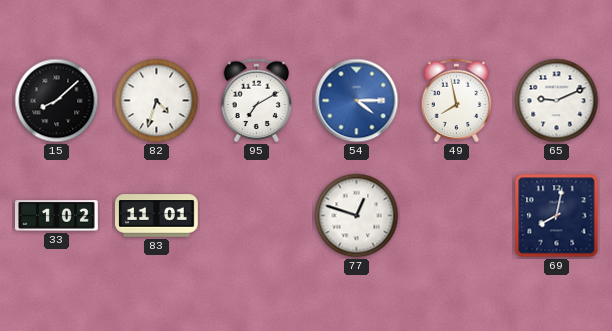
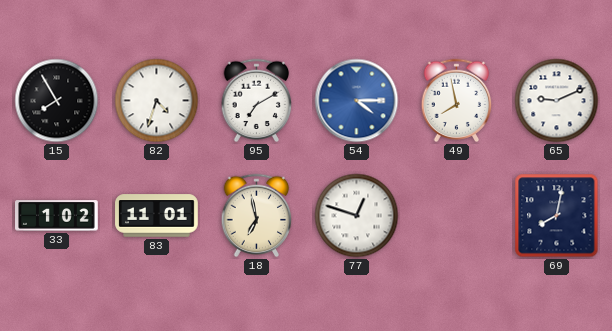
15: 8:08 -> 7:55
18: none -> 6:58
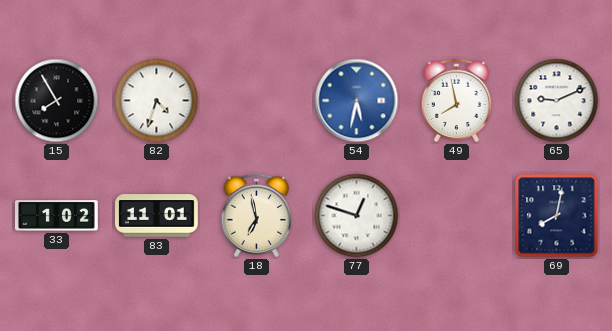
95: 7:10 -> none
54: 4:15 -> 5:32
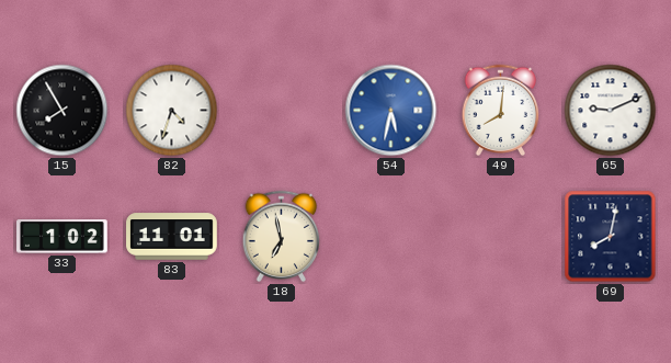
49: 7:58 -> 8:01
77: 12:48 -> none
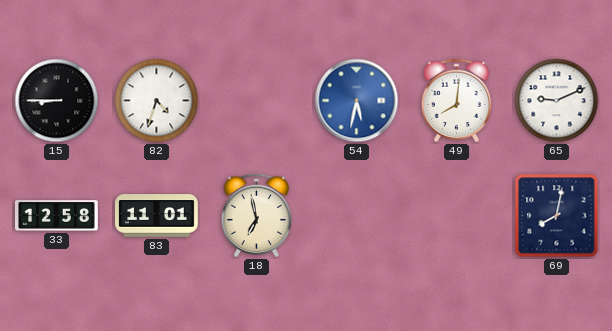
15: 7:55 -> 8:45
33: 1:02 -> 12:58
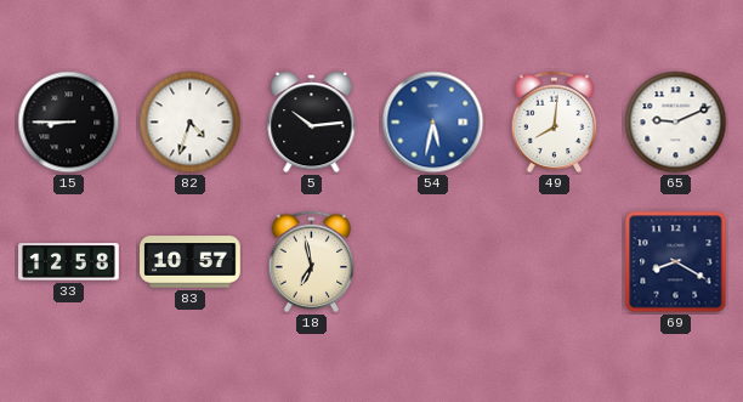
5: none -> 10:14
83: 11:01 -> 10:57
69: 8:02 -> 8:20
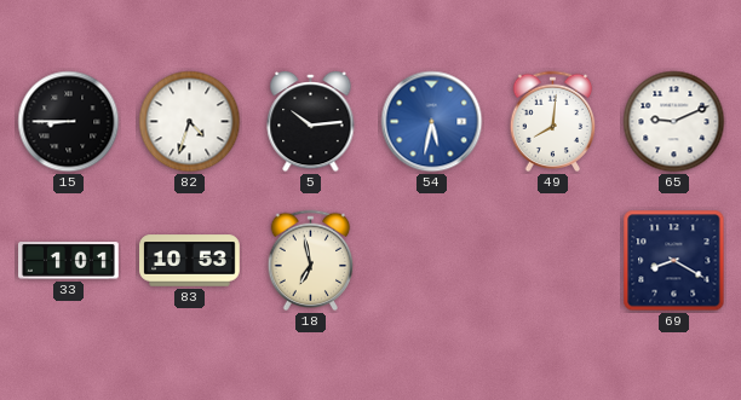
33: 12:58 -> 1:01
83: 10:57 -> 10:53
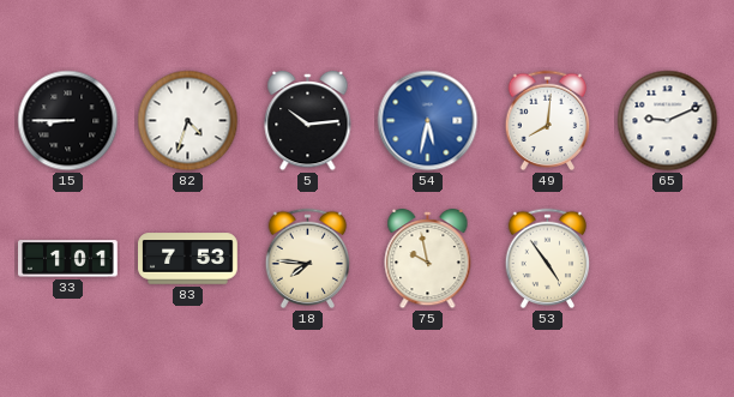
83: 10:53 -> 7:53
18: 6:58 -> 7:46
75: none -> 9:58
53: none -> 4:54
69: 8:20 -> none
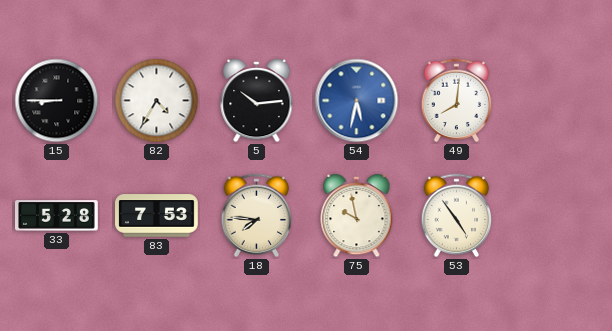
82: 4:33 -> 4:35
65: 9:11 -> none
33: 1:01 -> 5:28
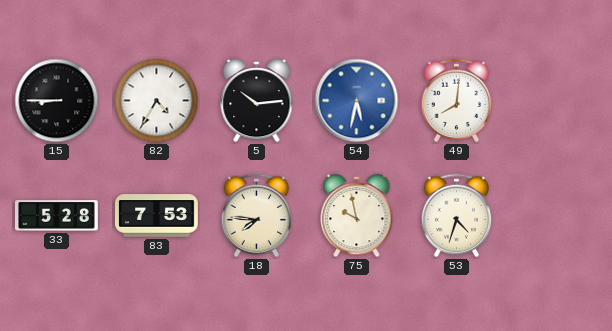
53: 4:54 -> 4:33
